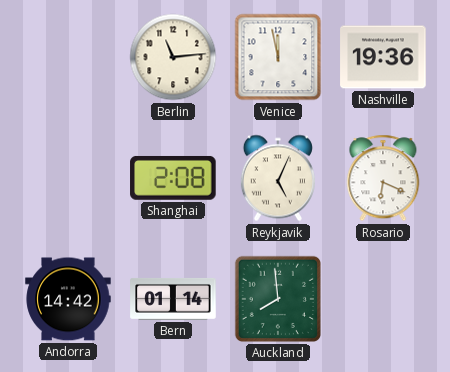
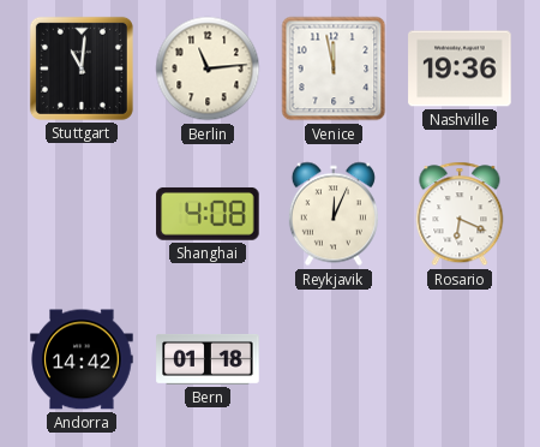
Stuttgart: none -> 11:01
Shanghai: 2:08 -> 4:08
Reykjavik: 5:04 -> 12:04
Bern: 01:14 -> 01:18
Auckland: 7:59 -> none
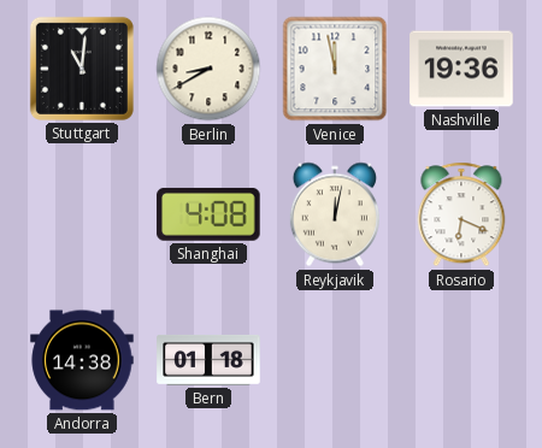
Berlin: 11:14 -> 8:40
Reykjavik: 12:04 -> 12:02
Andorra: 14:42 -> 14:38
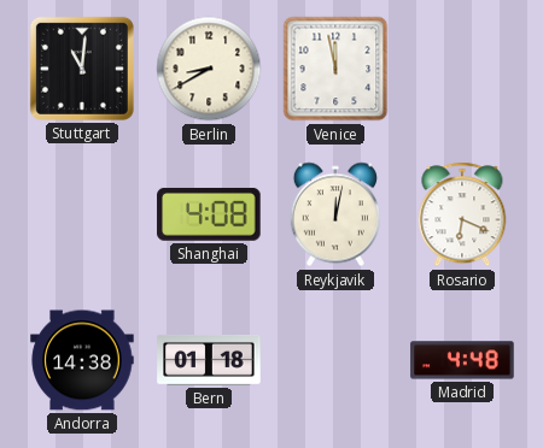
Nashville: 19:36 -> none
Madrid: none -> 4:48
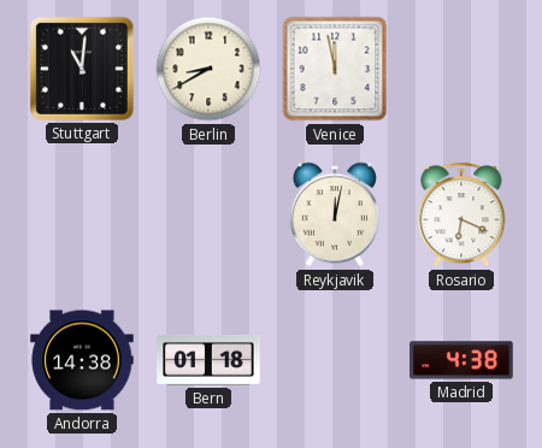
Shanghai: 4:08 -> none
Madrid: 4:48 -> 4:38
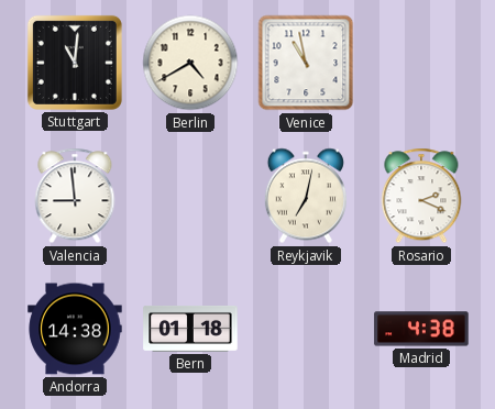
Berlin: 8:40 -> 4:40
Venice: 11:58 -> 10:58
Valencia: none -> 8:59
Reykjavik: 12:02 -> 7:02
Rosario: 6:19 -> 2:19
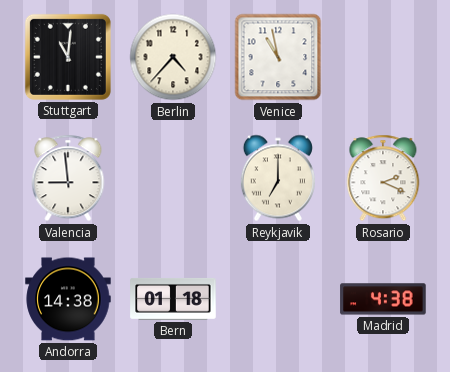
Berlin: 4:40 -> 4:37
Reykjavik: 7:02 -> 7:00
